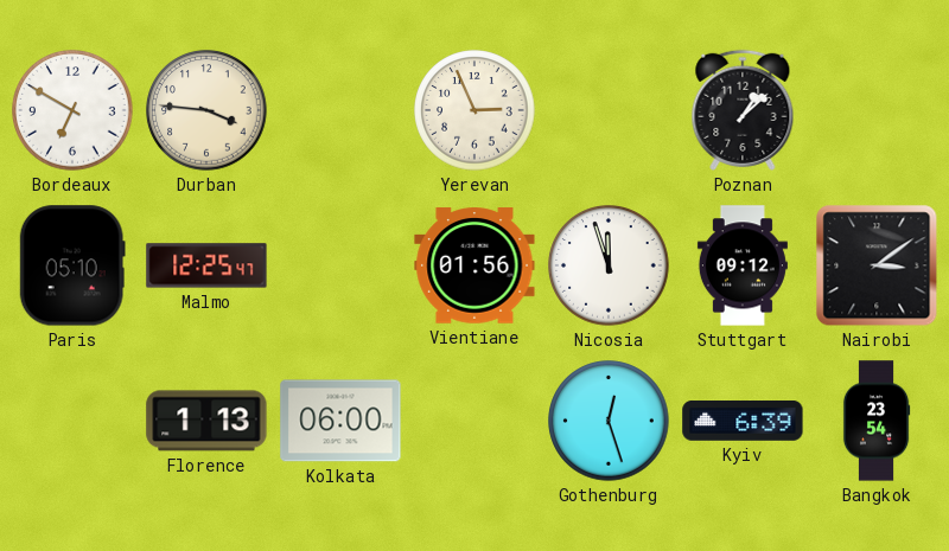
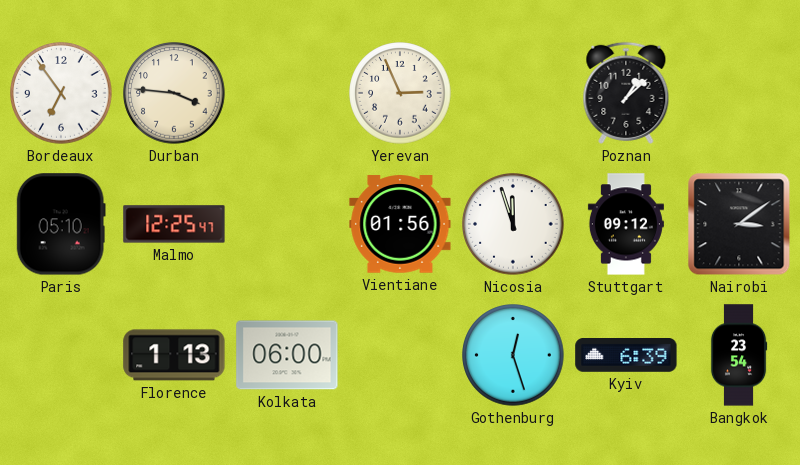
Bordeaux: 6:50 -> 6:54
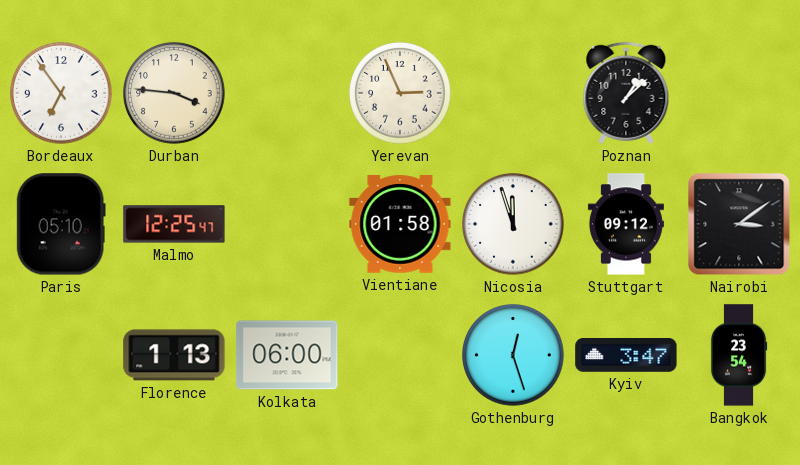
Vientiane: 01:56 -> 01:58
Kyiv: 6:39 -> 3:47
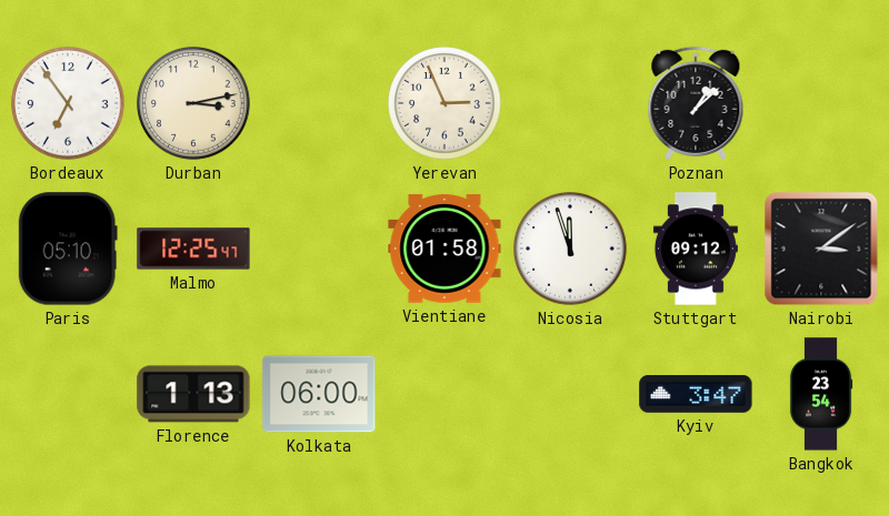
Durban: 3:46 -> 3:13
Gothenburg: 12:27 -> none
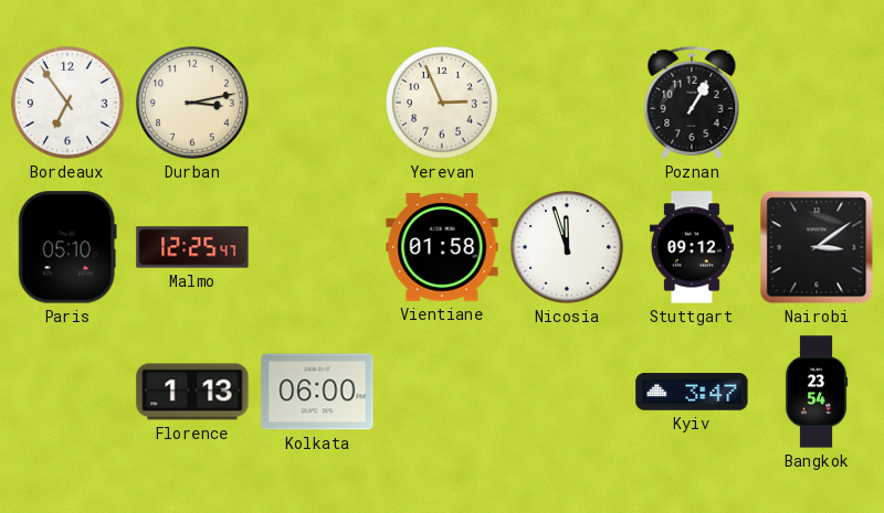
Poznan: 1:08 -> 1:05
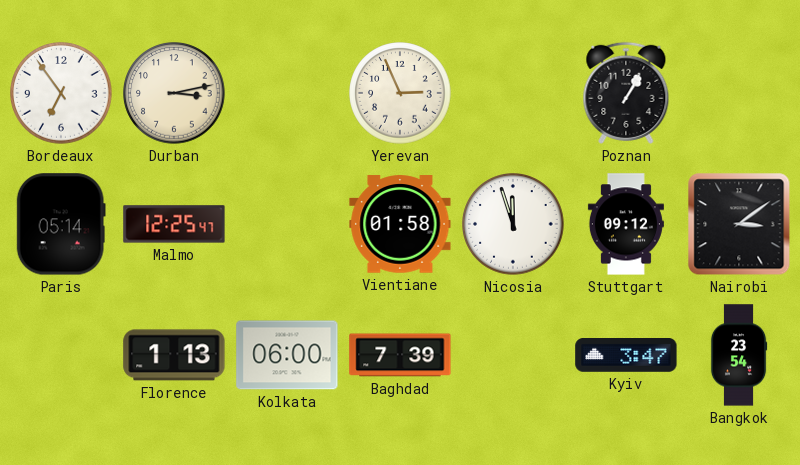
Paris: 05:10 -> 05:14
Baghdad: none -> 7:39
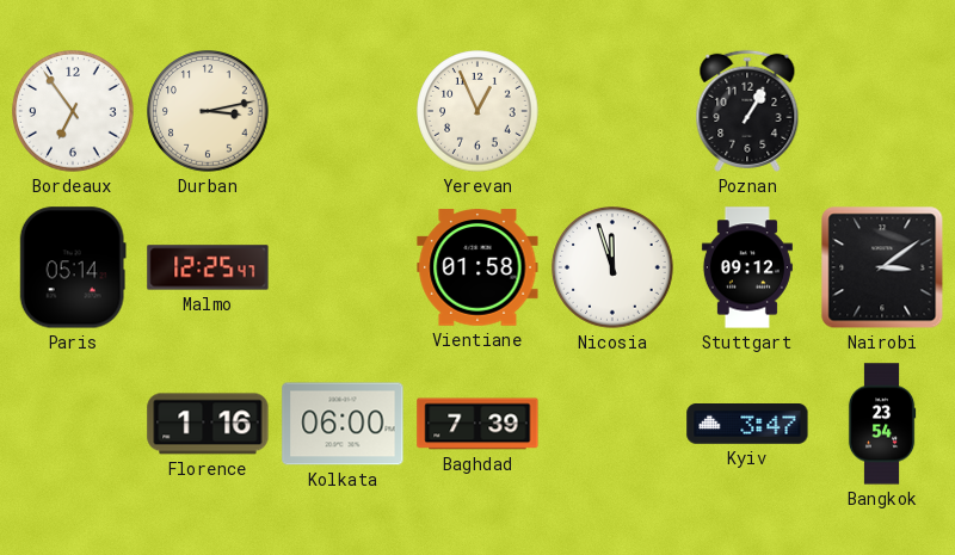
Yerevan: 2:56 -> 12:56
Florence: 1:13 -> 1:16
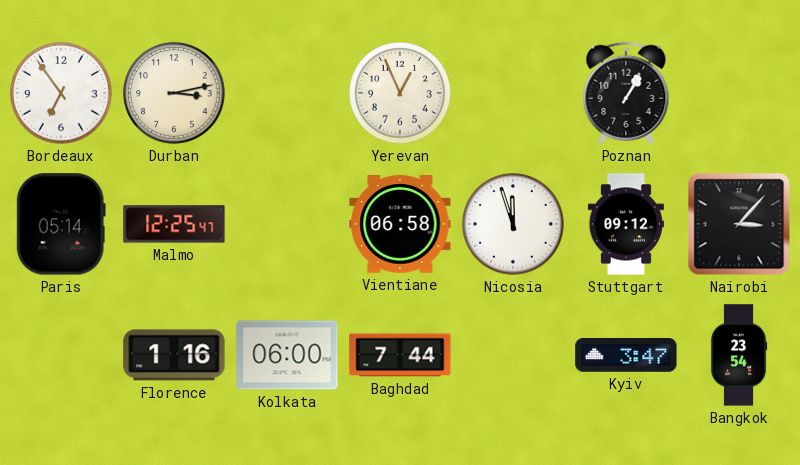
Vientiane: 01:58 -> 06:58
Nairobi: 3:09 -> 3:07
Baghdad: 7:39 -> 7:44
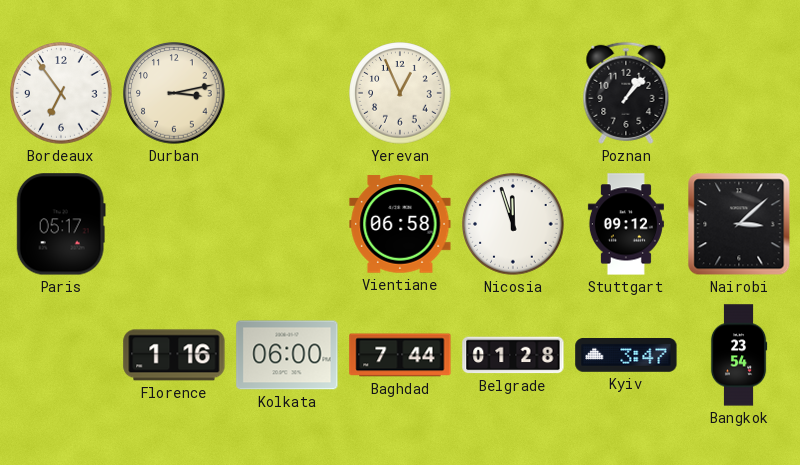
Poznan: 1:05 -> 1:07
Paris: 05:14 -> 05:17
Malmo: 12:25 -> none
Nairobi: 3:07 -> 3:08
Belgrade: none -> 01:28
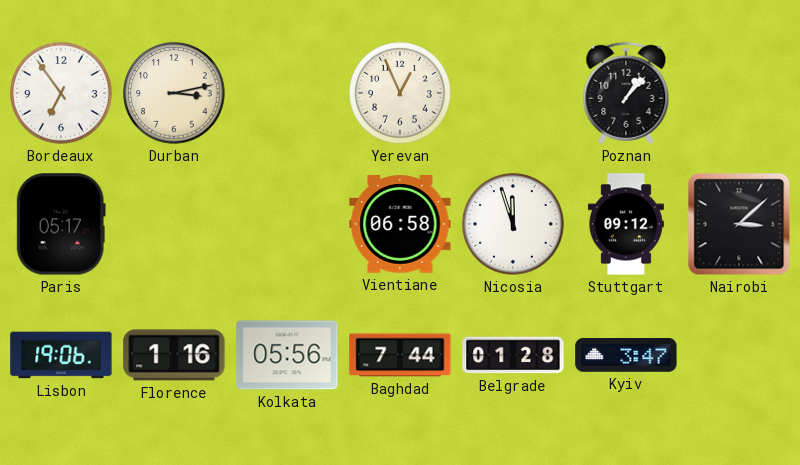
Lisbon: none -> 19:06
Kolkata: 06:00 -> 05:56
Bangkok: 23:54 -> none
